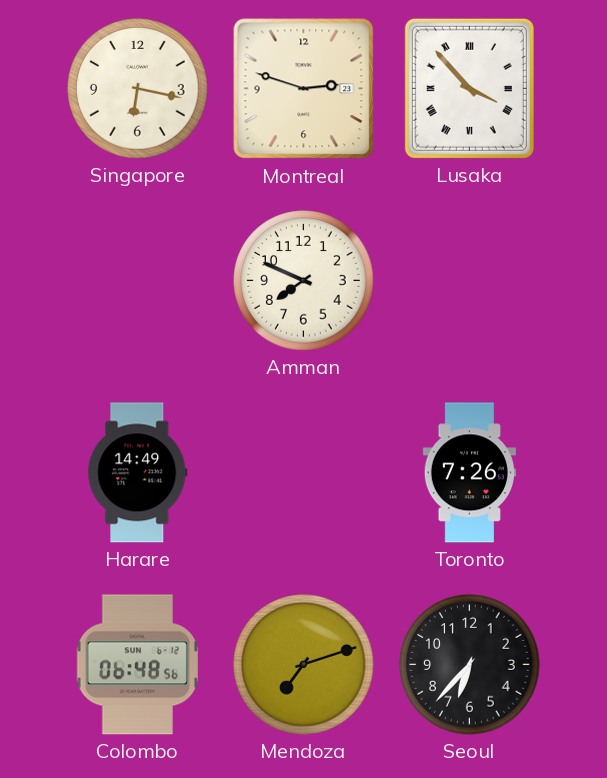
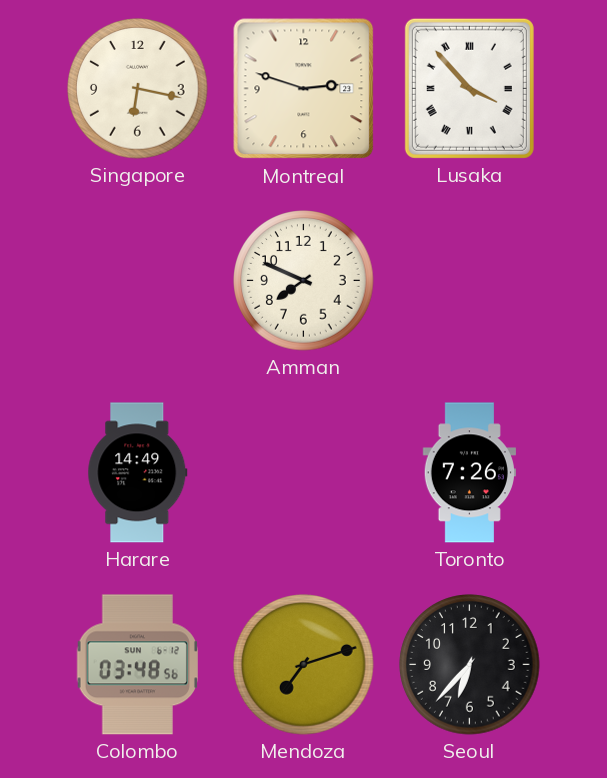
Colombo: 06:48 -> 03:48
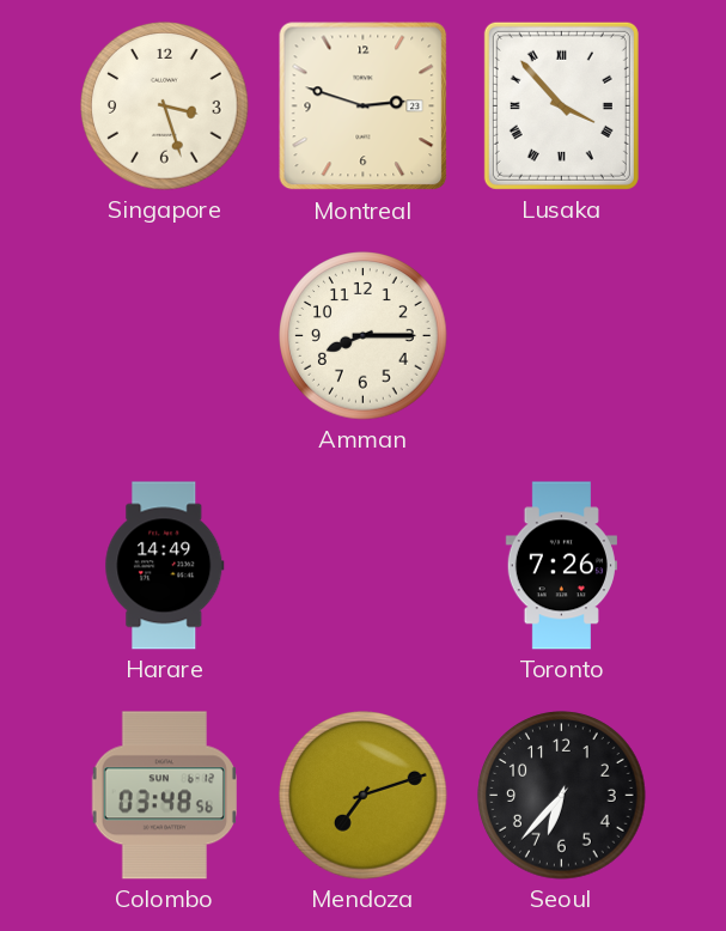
Singapore: 6:17 -> 3:27
Amman: 7:49 -> 8:15
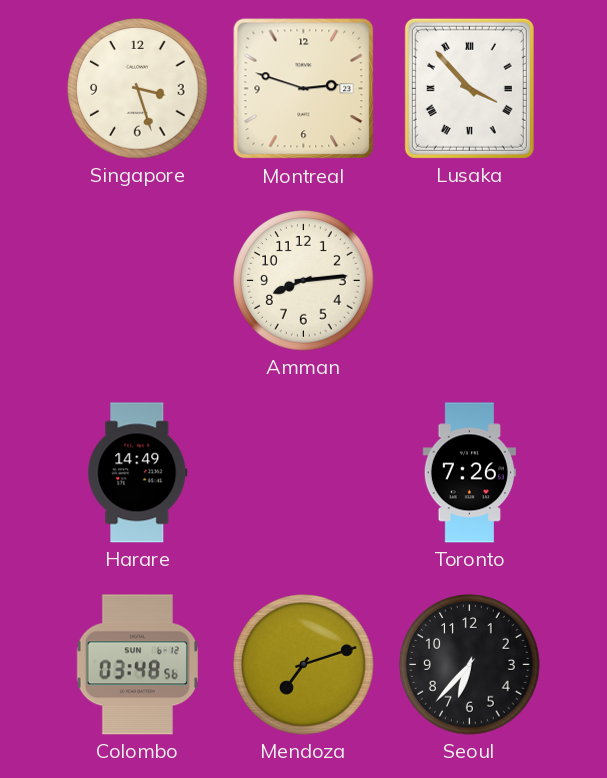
Amman: 8:15 -> 8:14
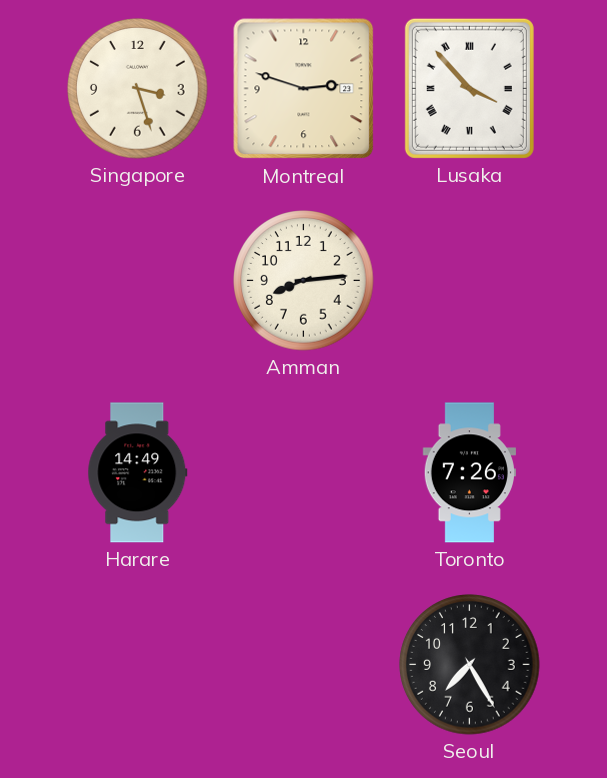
Colombo: 03:48 -> none
Mendoza: 7:12 -> none
Seoul: 6:37 -> 7:25
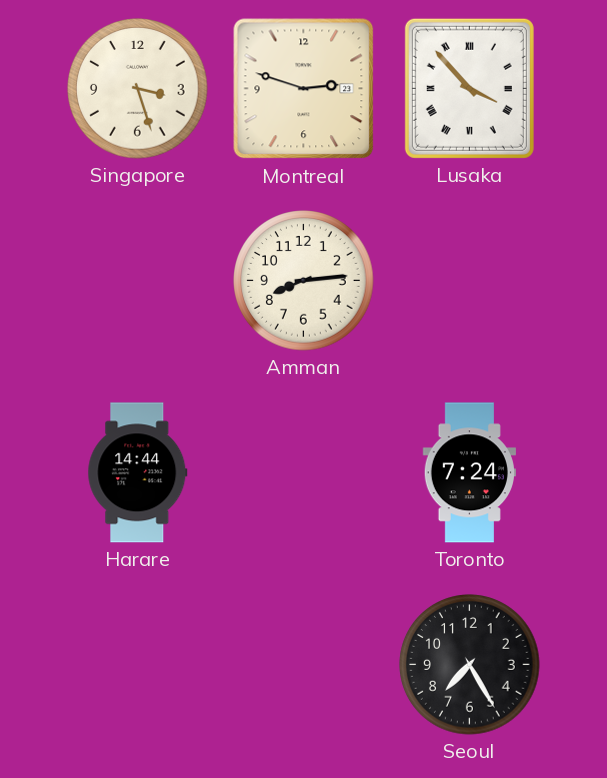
Harare: 14:49 -> 14:44
Toronto: 7:26 -> 7:24
